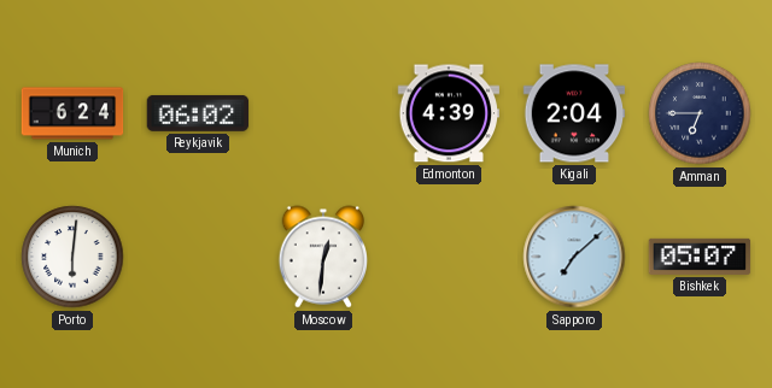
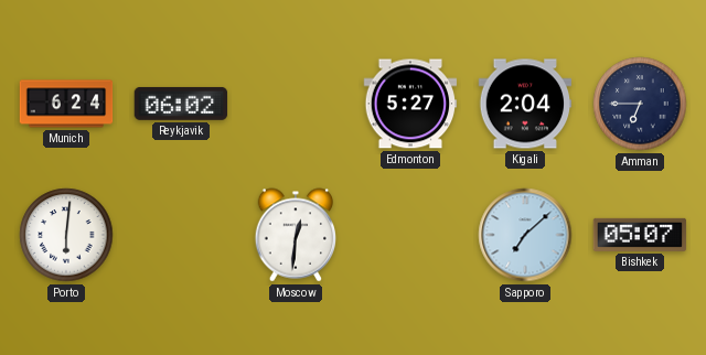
Edmonton: 4:39 -> 5:27
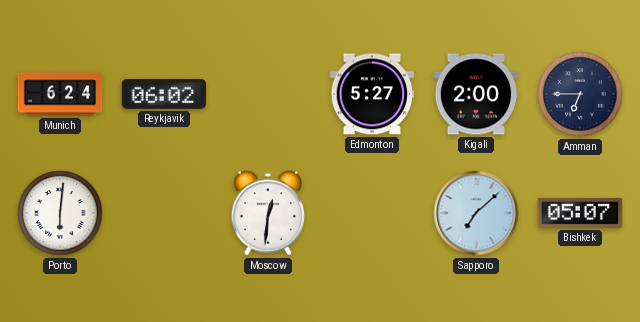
Kigali: 2:04 -> 2:00
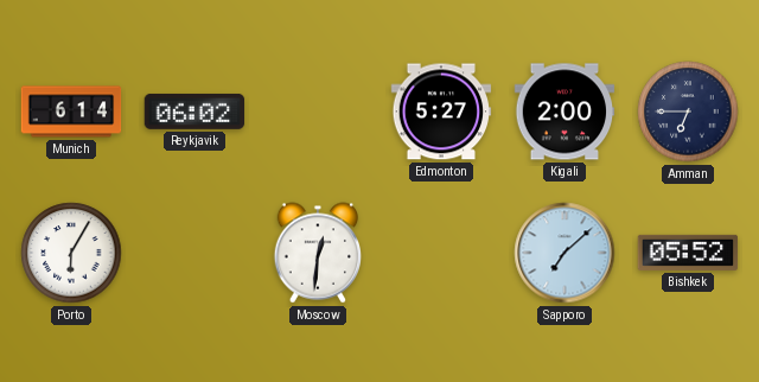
Munich: 6:24 -> 6:14
Porto: 6:01 -> 6:05
Bishkek: 05:07 -> 05:52
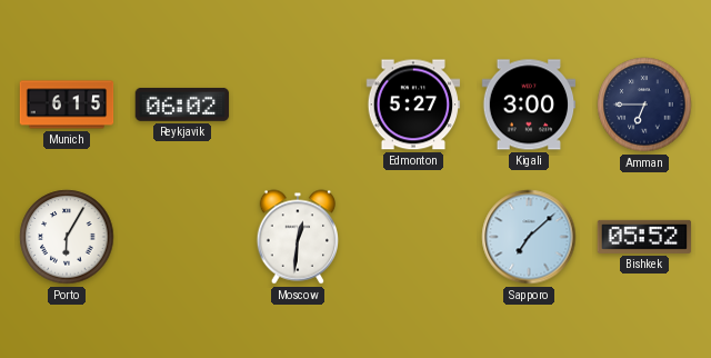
Munich: 6:14 -> 6:15
Kigali: 2:00 -> 3:00
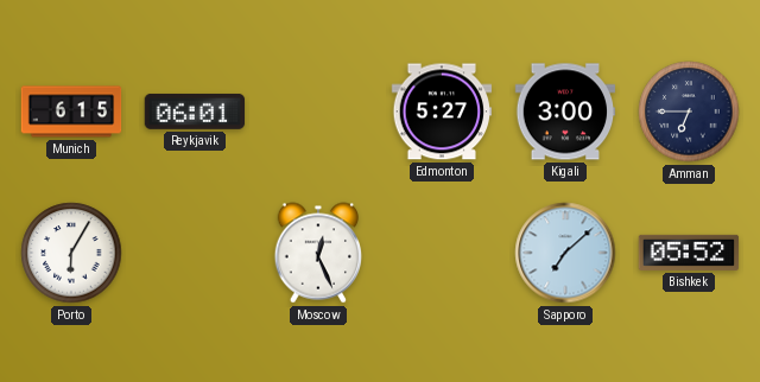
Reykjavik: 06:02 -> 06:01
Moscow: 12:31 -> 12:26
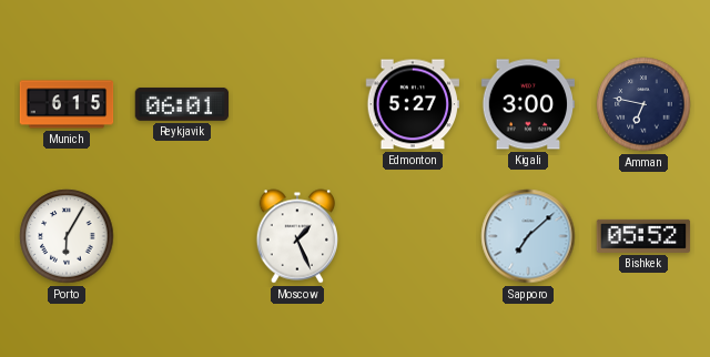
Amman: 6:45 -> 6:47
Moscow: 12:26 -> 1:26
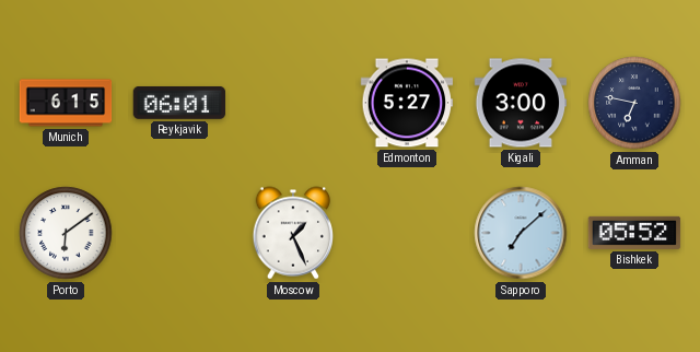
Porto: 6:05 -> 6:09
